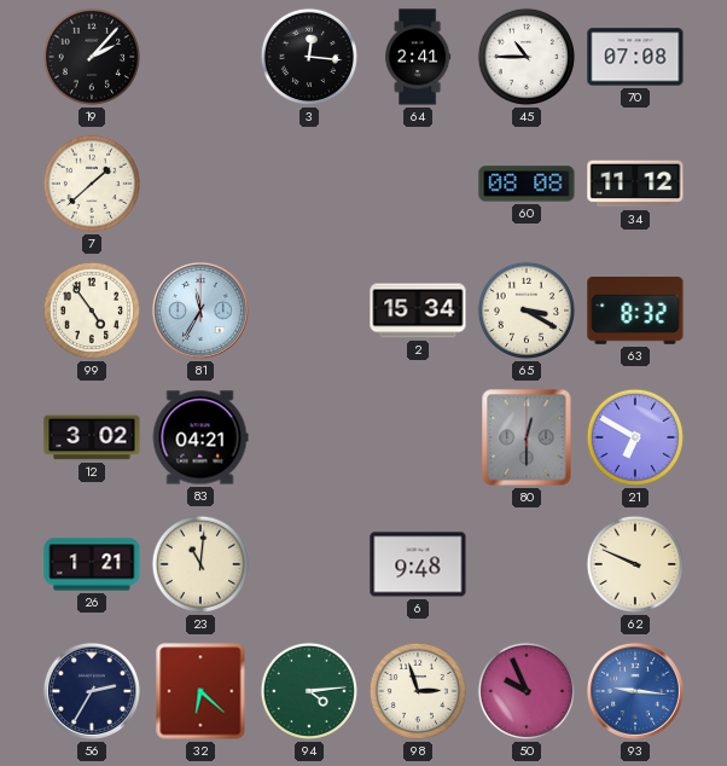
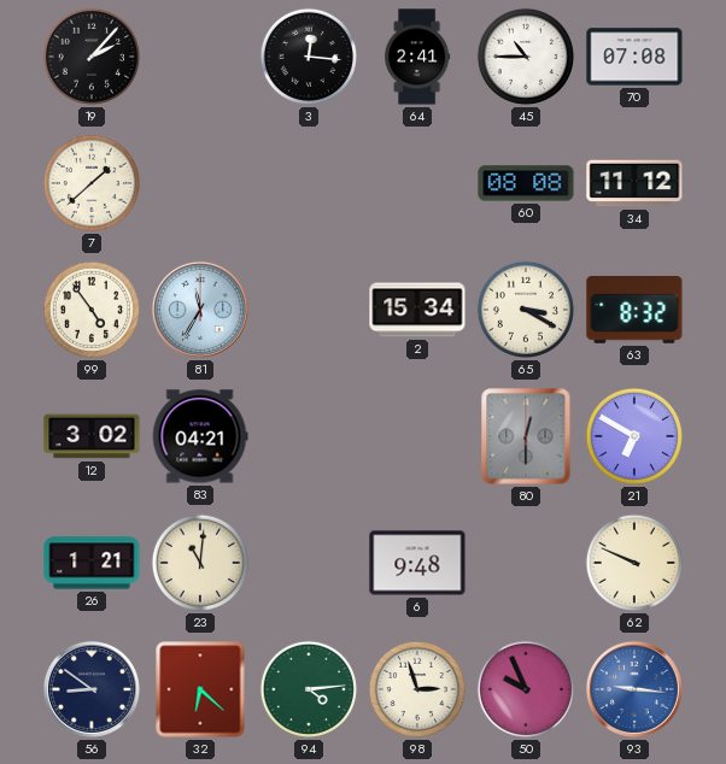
56: 2:35 -> 8:51
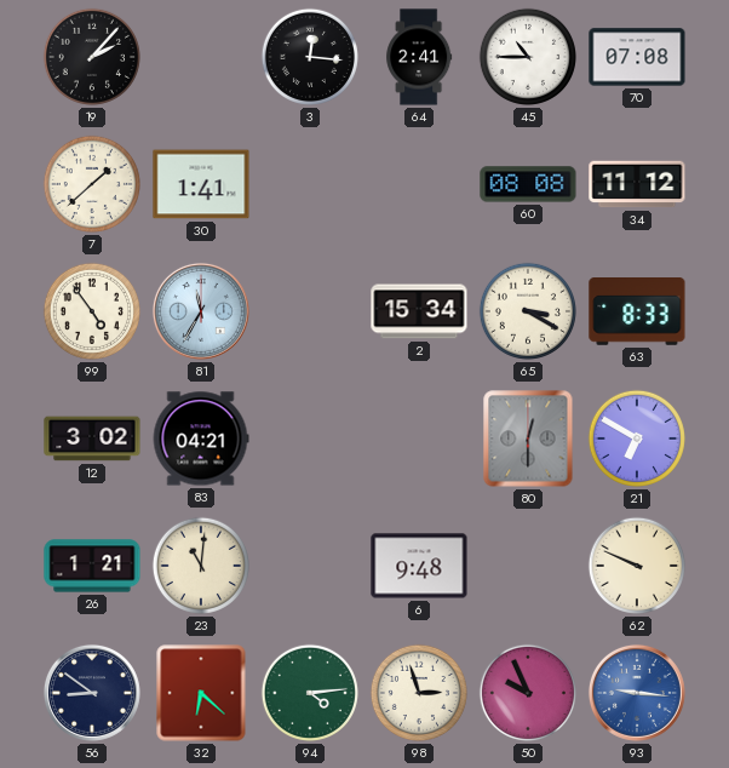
30: none -> 1:41
63: 8:32 -> 8:33
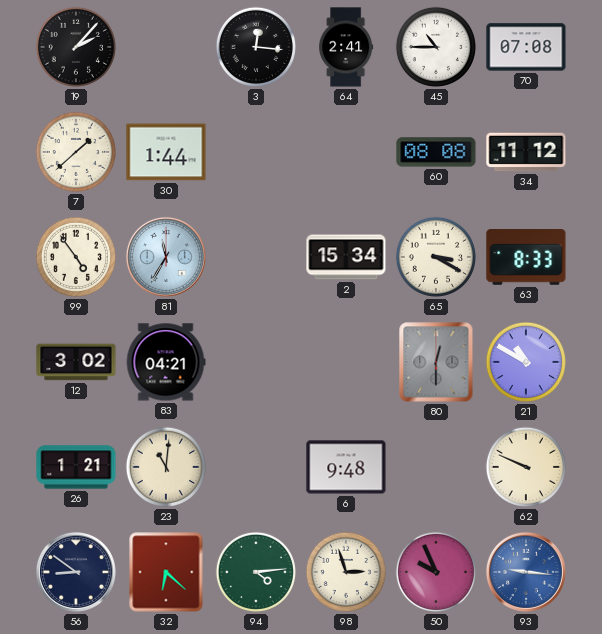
30: 1:41 -> 1:44
21: 6:50 -> 10:50
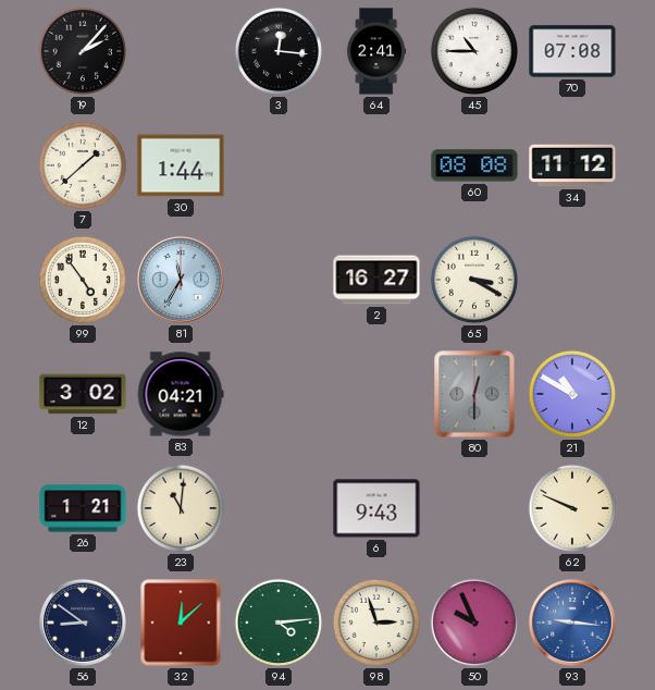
2: 15:34 -> 16:27
63: 8:33 -> none
6: 9:48 -> 9:43
32: 6:22 -> 12:08
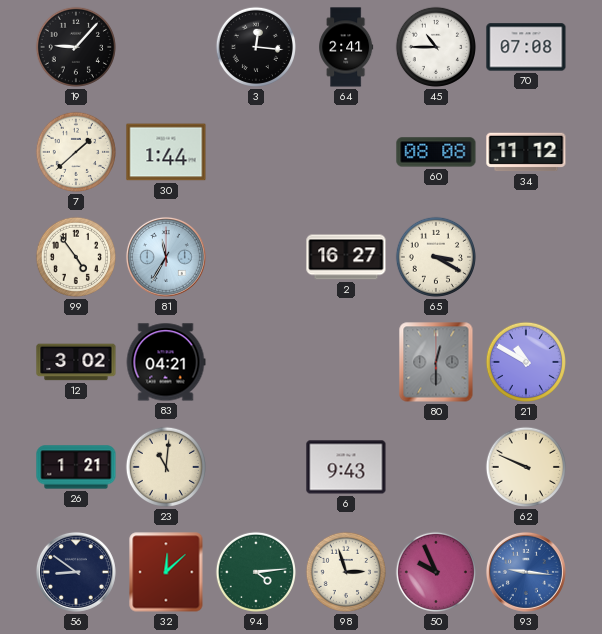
19: 2:07 -> 9:07
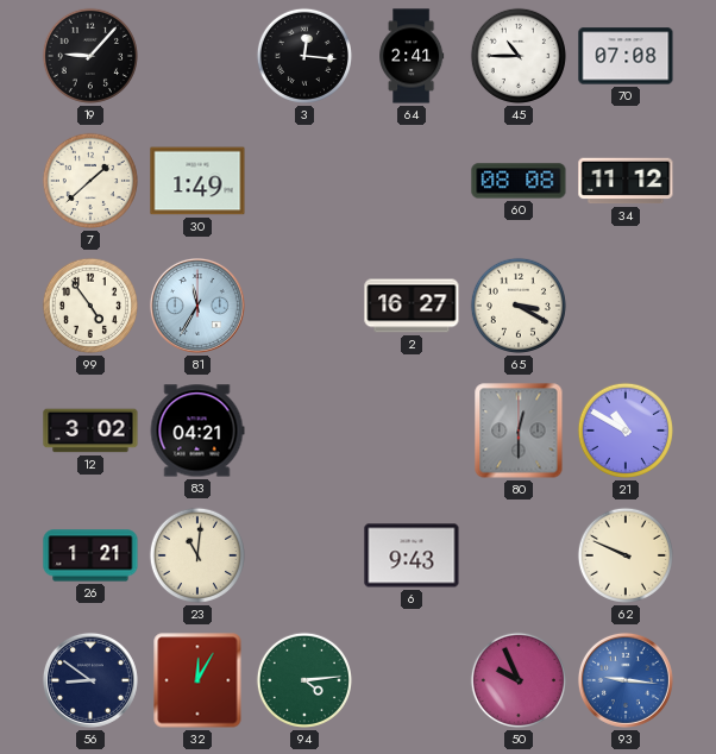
30: 1:44 -> 1:49
32: 12:08 -> 12:05
98: 2:57 -> none
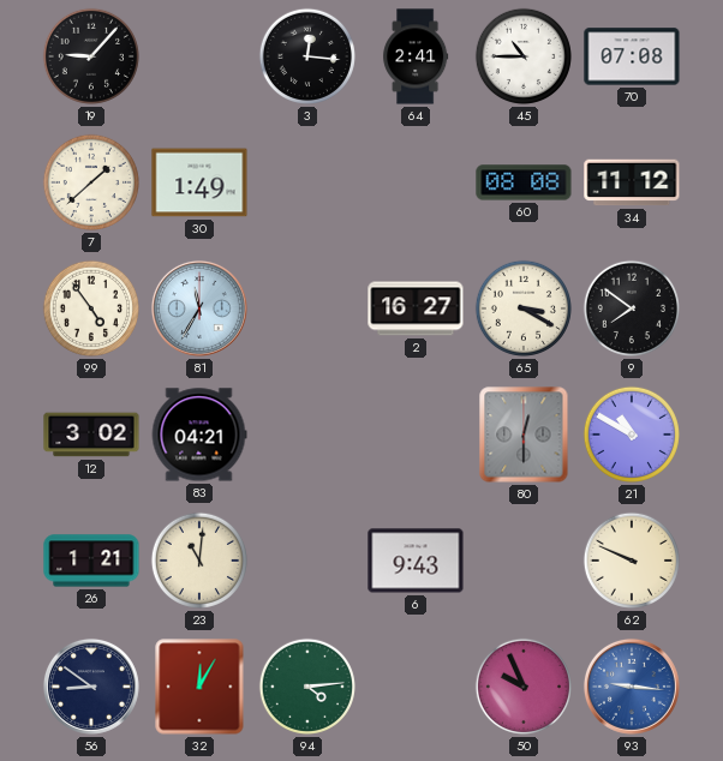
9: none -> 7:51
